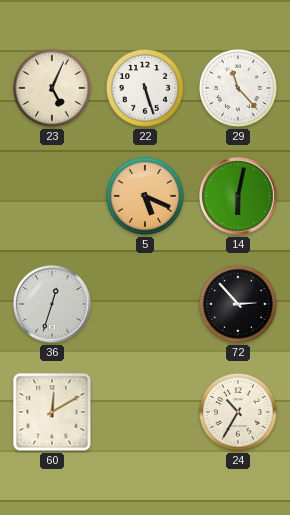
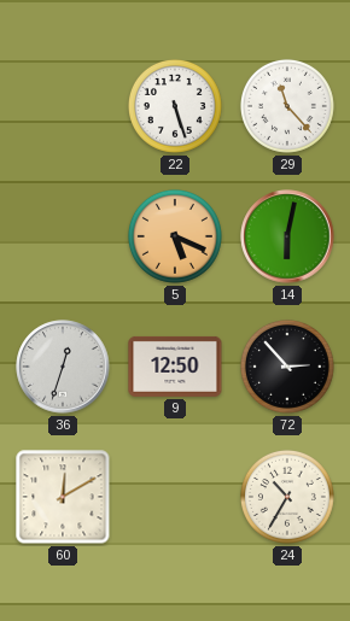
23: 5:04 -> none
9: none -> 12:50
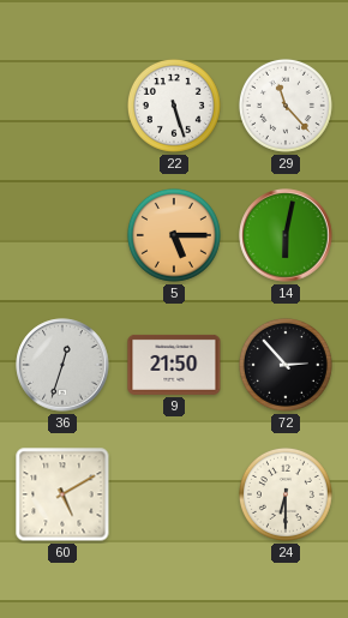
5: 5:19 -> 5:15
9: 12:50 -> 21:50
60: 12:10 -> 5:10
24: 10:35 -> 6:30
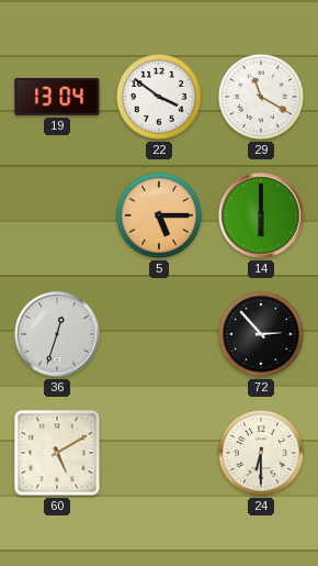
19: none -> 13:04
22: 5:27 -> 3:51
29: 11:23 -> 11:20
14: 6:02 -> 6:00
9: 21:50 -> none
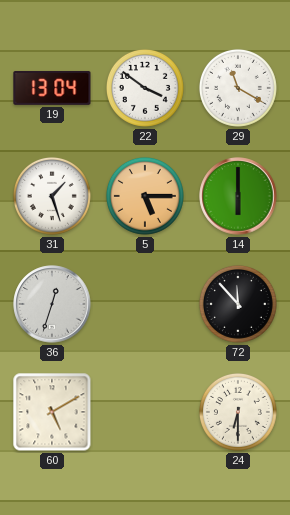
31: none -> 1:27
72: 2:53 -> 11:53
